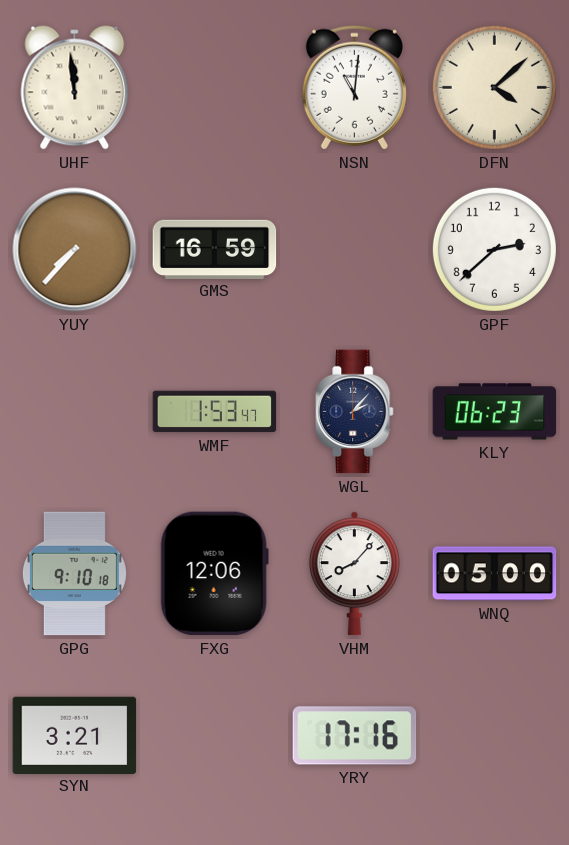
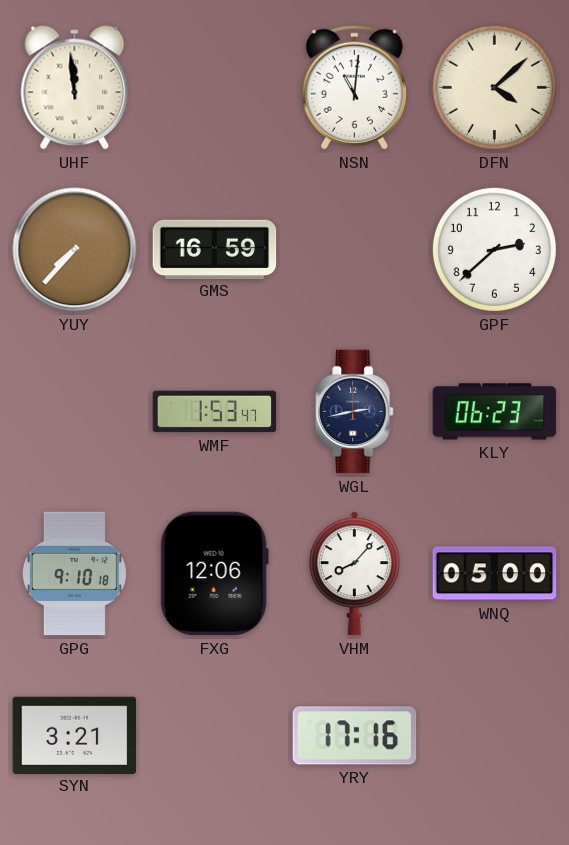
WGL: 2:07 -> 2:43
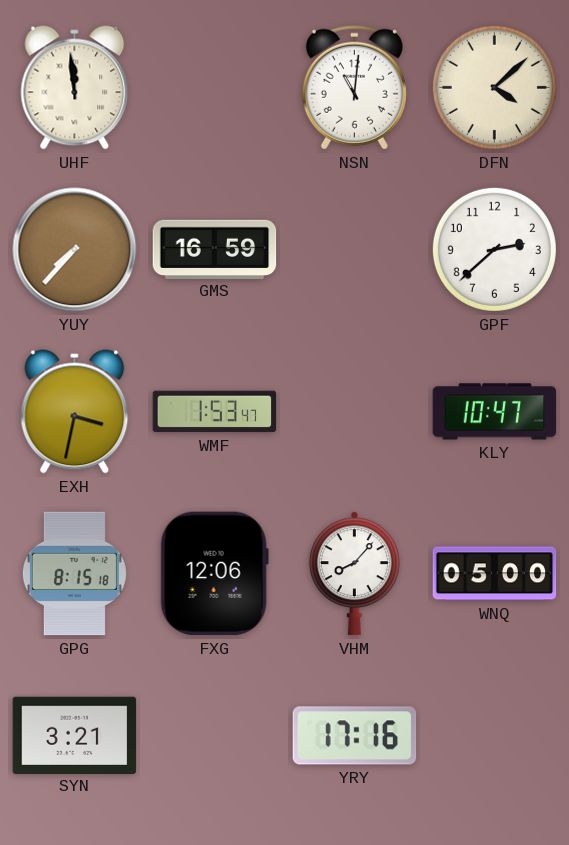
EXH: none -> 3:32
WGL: 2:43 -> none
KLY: 06:23 -> 10:47
GPG: 9:10 -> 8:15
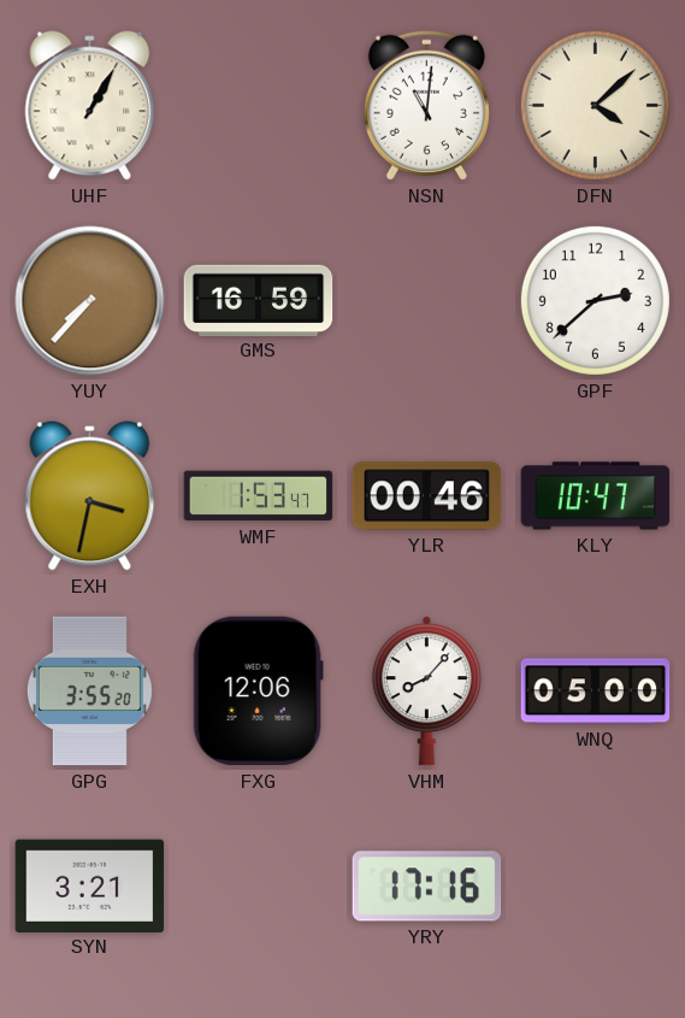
UHF: 11:59 -> 1:05
YLR: none -> 00:46
GPG: 8:15 -> 3:55
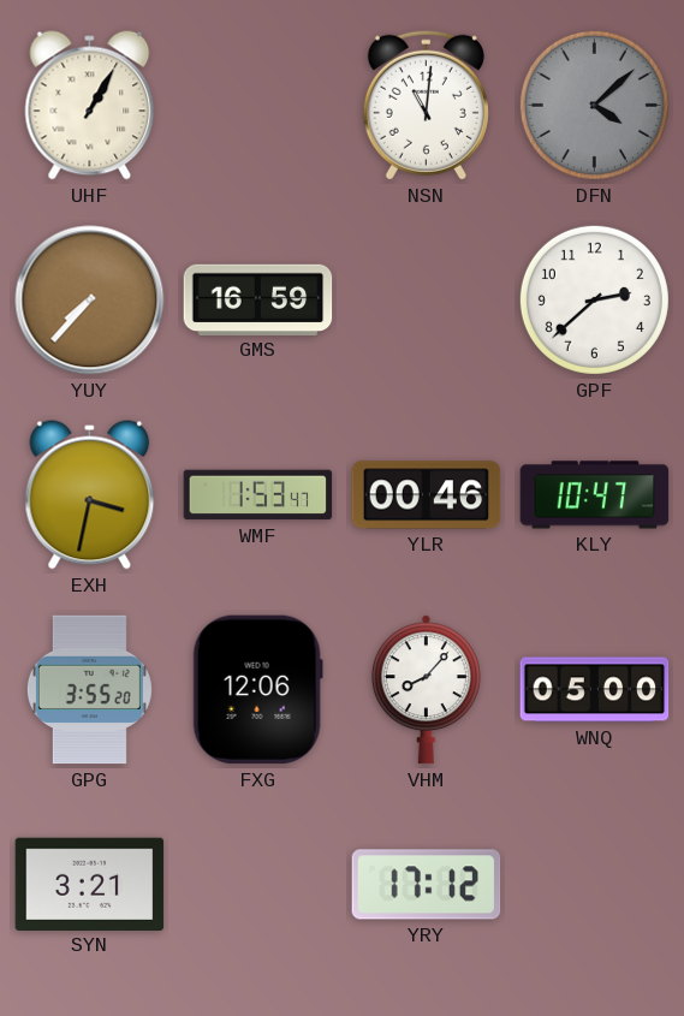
DFN dial: cream -> grey
YRY: 17:16 -> 17:12
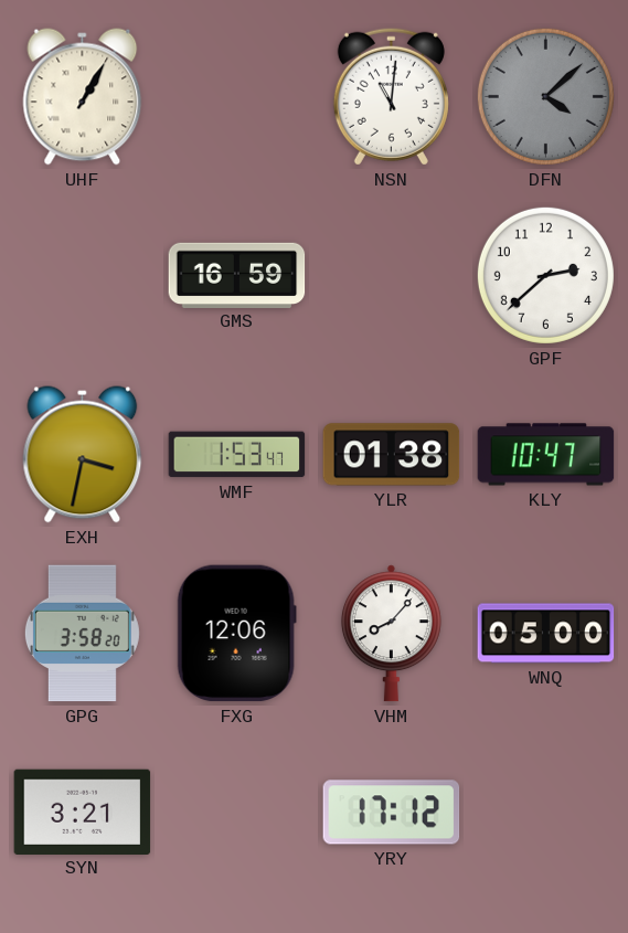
YUY: 7:37 -> none
YLR: 00:46 -> 01:38
GPG: 3:55 -> 3:58
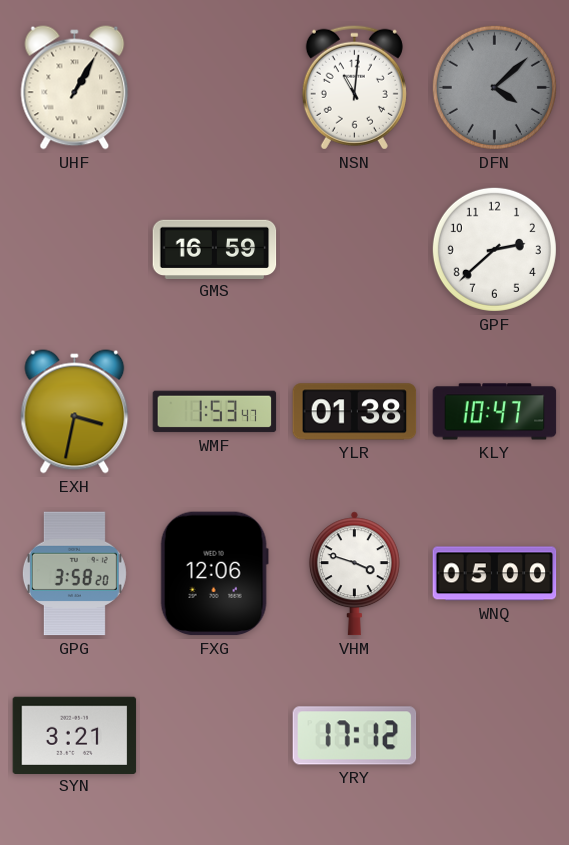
VHM: 8:07 -> 3:48
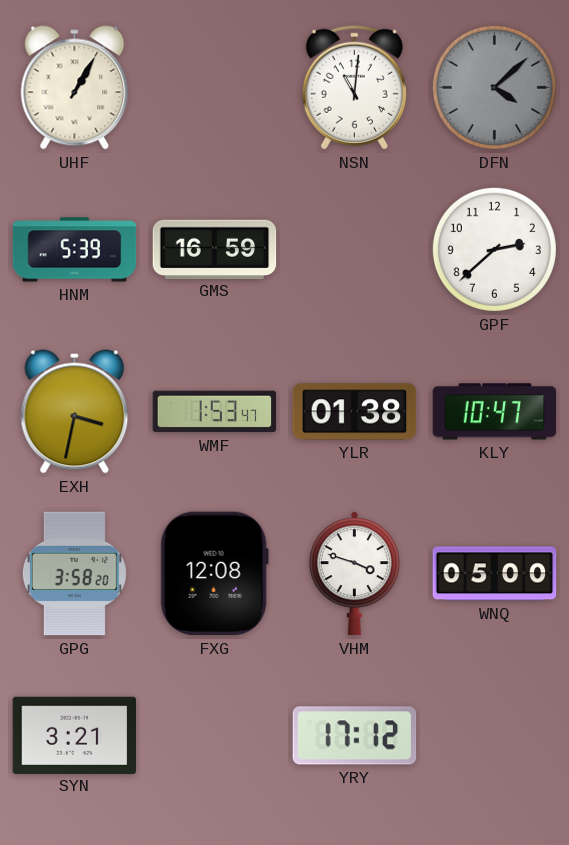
HNM: none -> 5:39
FXG: 12:06 -> 12:08
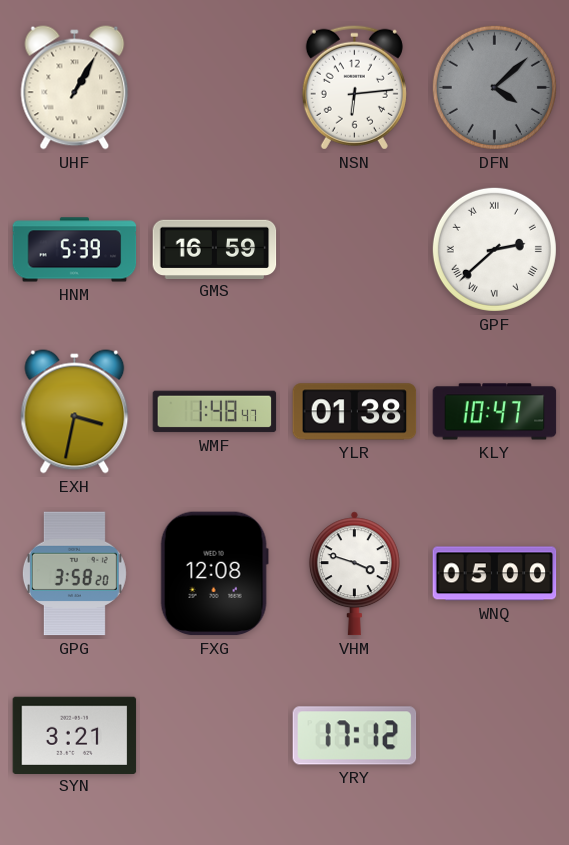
NSN: 11:01 -> 6:14
GPF numerals: Arabic -> Roman
WMF: 1:53 -> 1:48
